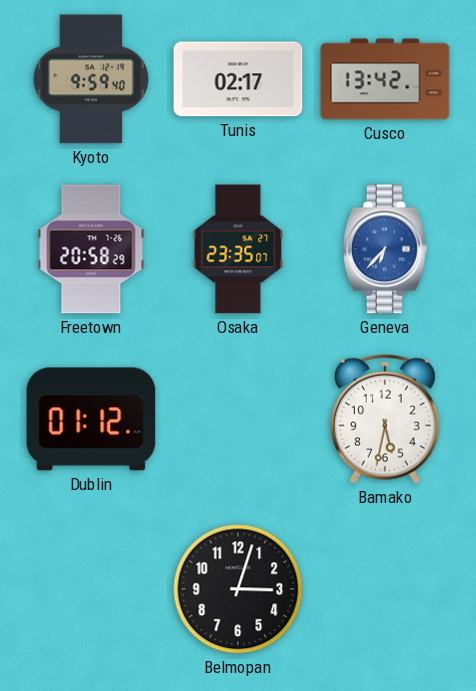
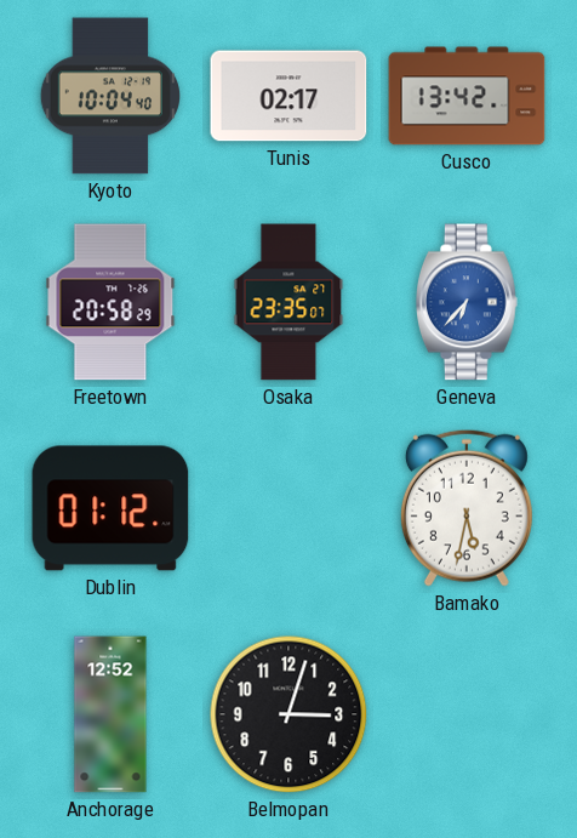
Kyoto: 9:59 -> 10:04
Anchorage: none -> 12:52
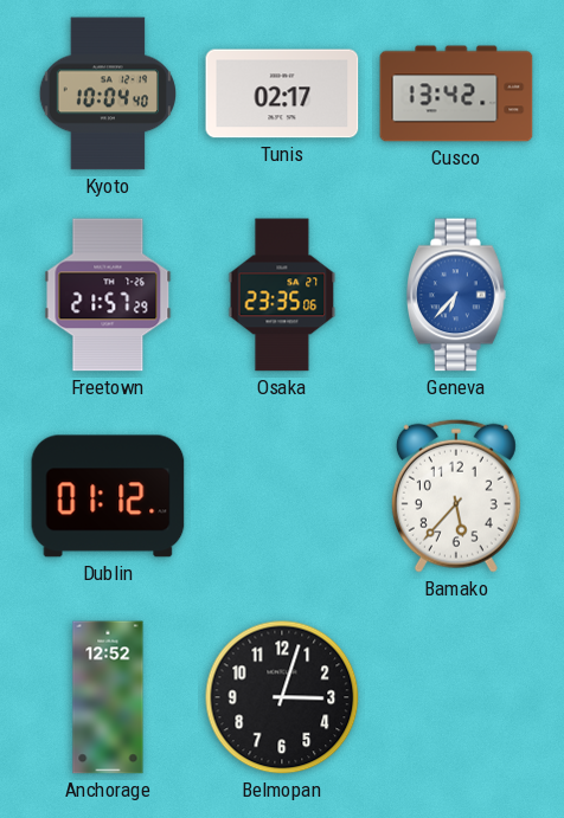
Freetown: 20:58 -> 21:57
Osaka: 23:35:07 -> 23:35:06
Bamako: 5:32 -> 5:37
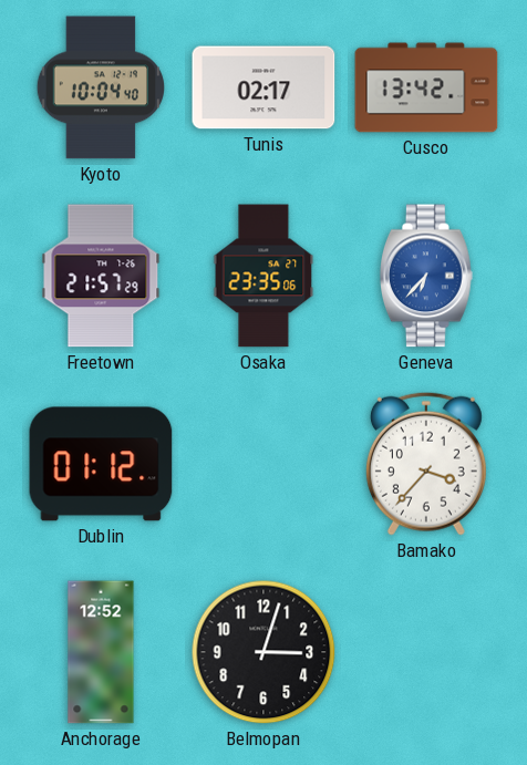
Bamako: 5:37 -> 3:37
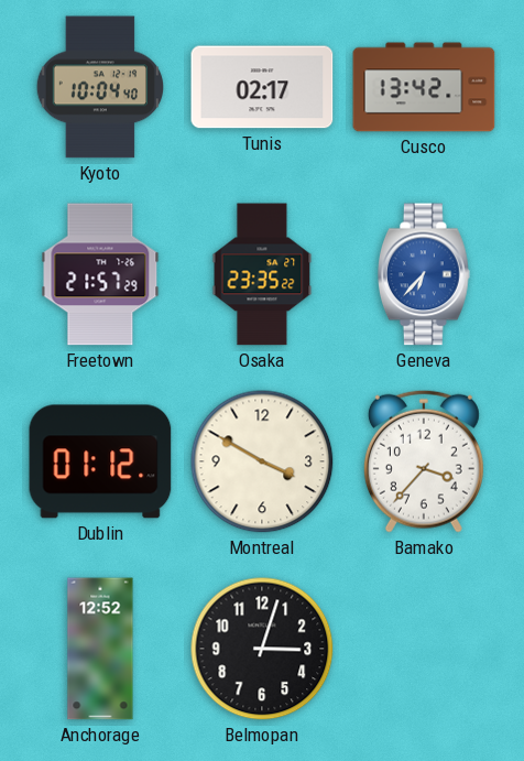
Osaka: 23:35:06 -> 23:35:22
Montreal: none -> 3:50
